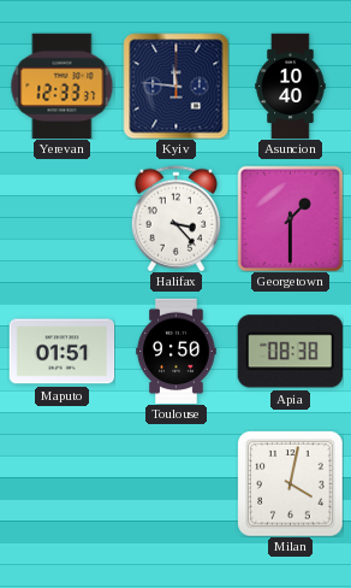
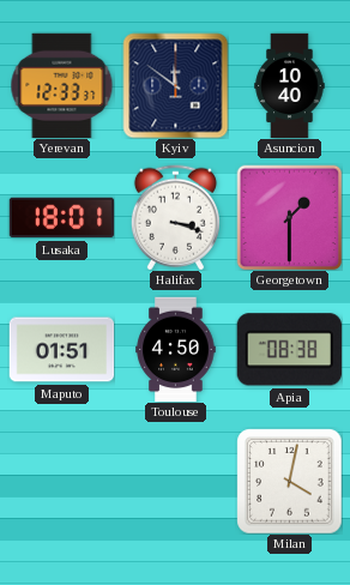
Kyiv: 11:46 -> 11:51
Lusaka: none -> 18:01
Halifax: 3:23 -> 3:18
Toulouse: 9:50 -> 4:50
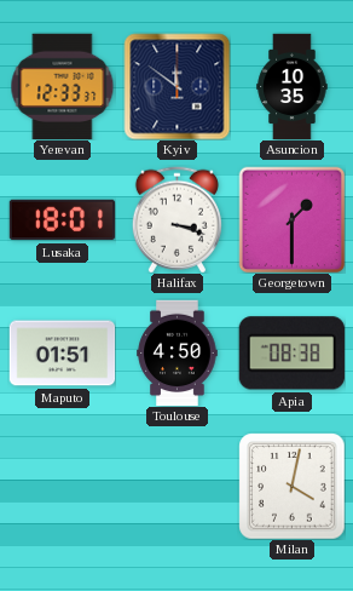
Asuncion: 10:40 -> 10:35
